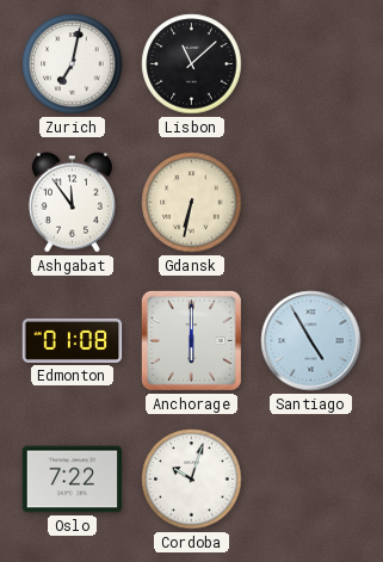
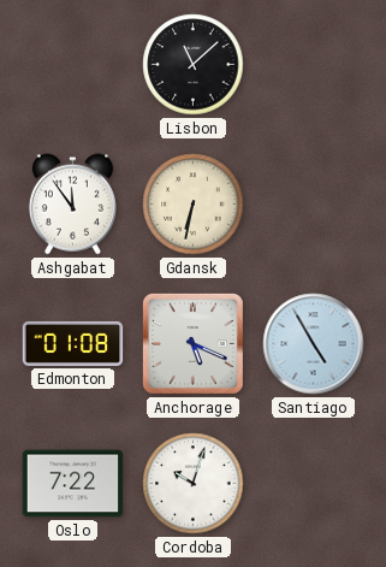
Zurich: 7:02 -> none
Anchorage: 6:00 -> 5:19
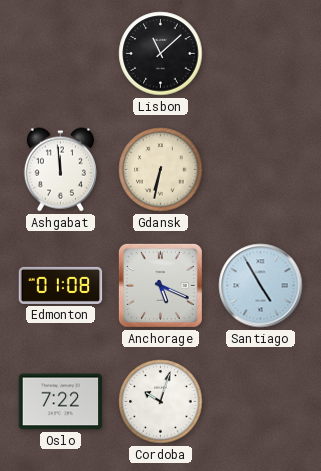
Ashgabat: 11:54 -> 11:59
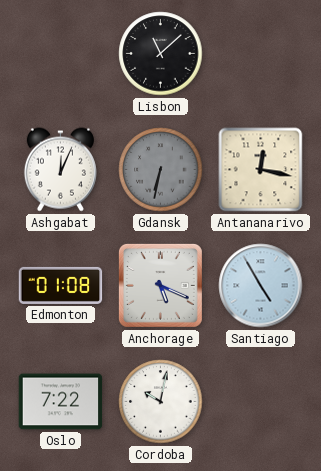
Ashgabat: 11:59 -> 12:04
Gdansk dial: cream -> grey
Antananarivo: none -> 12:17
Cordoba: 10:03 -> 10:02
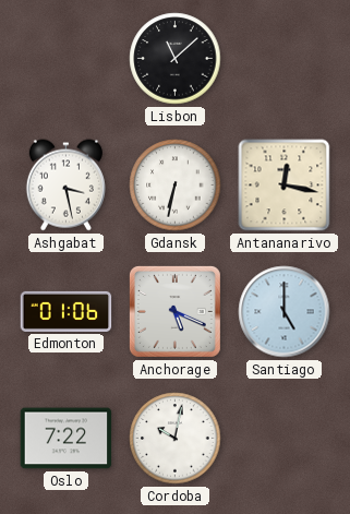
Ashgabat: 12:04 -> 3:28
Gdansk dial: grey -> white
Edmonton: 01:08 -> 01:06
Santiago: 4:55 -> 5:00
